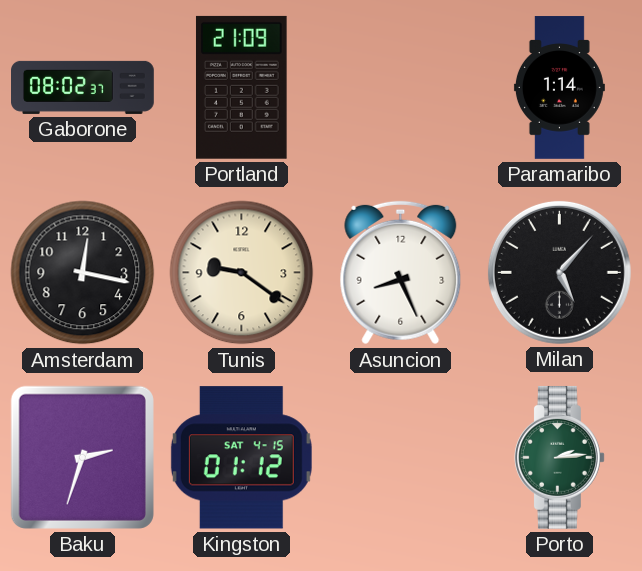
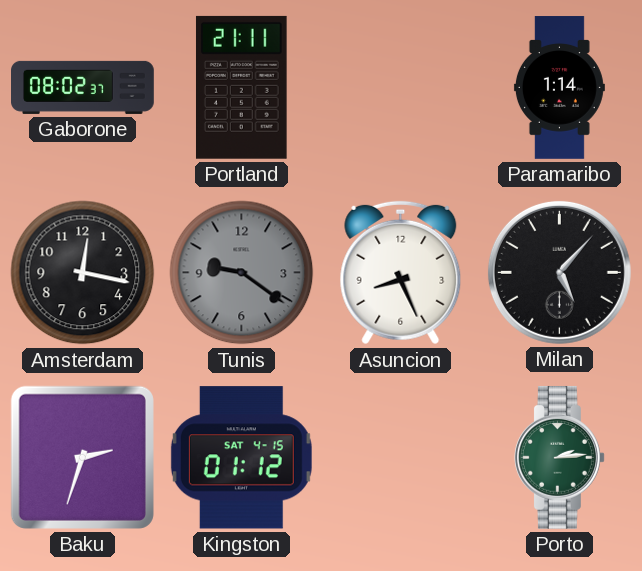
Portland: 21:09 -> 21:11
Tunis dial: cream -> grey
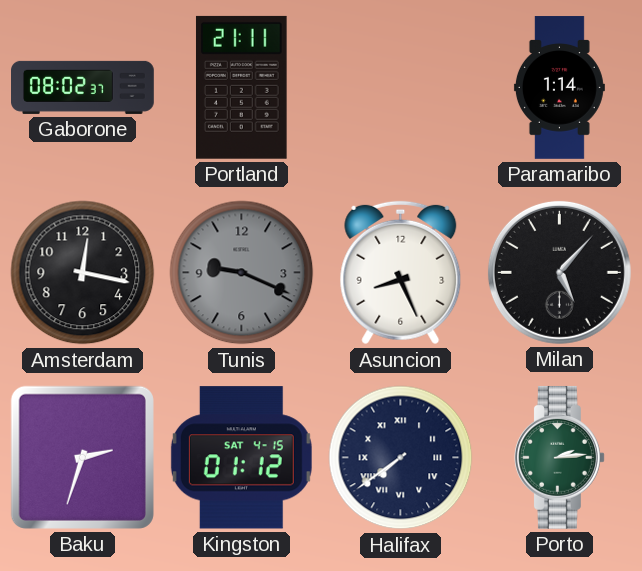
Tunis: 9:21 -> 9:19
Halifax: none -> 7:39
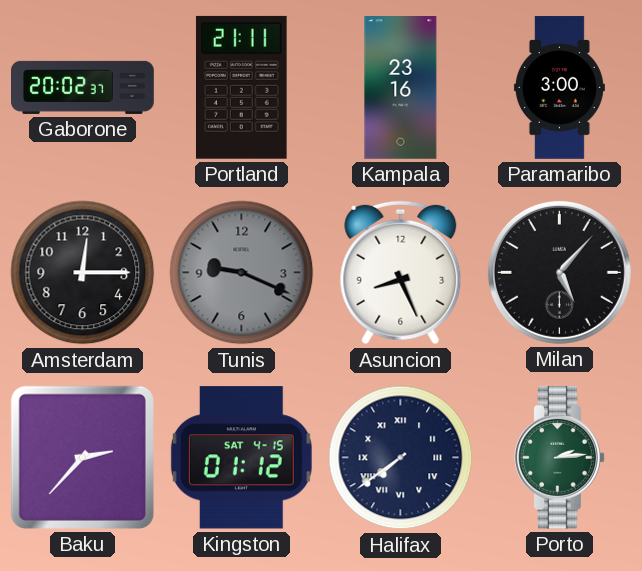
Gaborone: 08:02 -> 20:02
Kampala: none -> 23:16
Paramaribo: 1:14 -> 3:00
Amsterdam: 12:17 -> 12:15
Baku: 2:33 -> 2:37
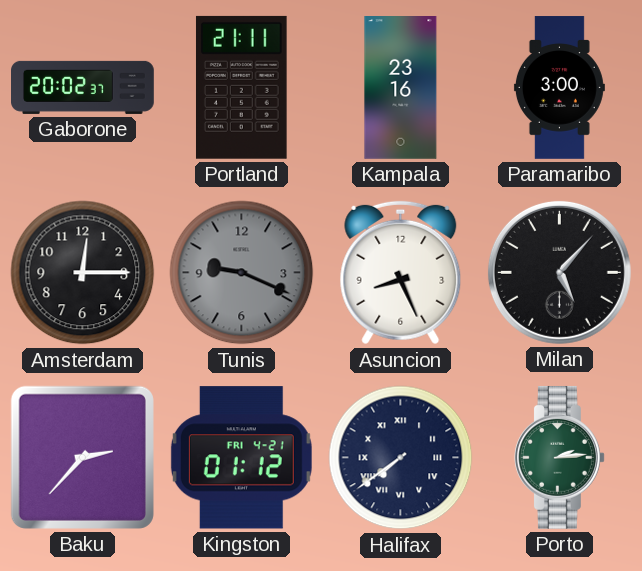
Kingston date: SAT 4-15 -> FRI 4-21
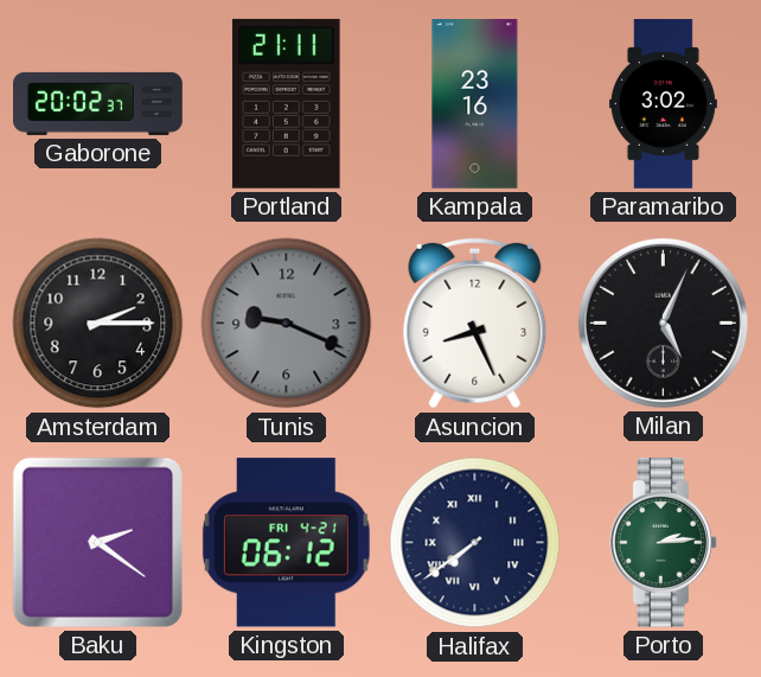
Paramaribo: 3:00 -> 3:02
Amsterdam: 12:15 -> 2:15
Milan: 5:07 -> 5:04
Baku: 2:37 -> 2:21
Kingston: 01:12 -> 06:12
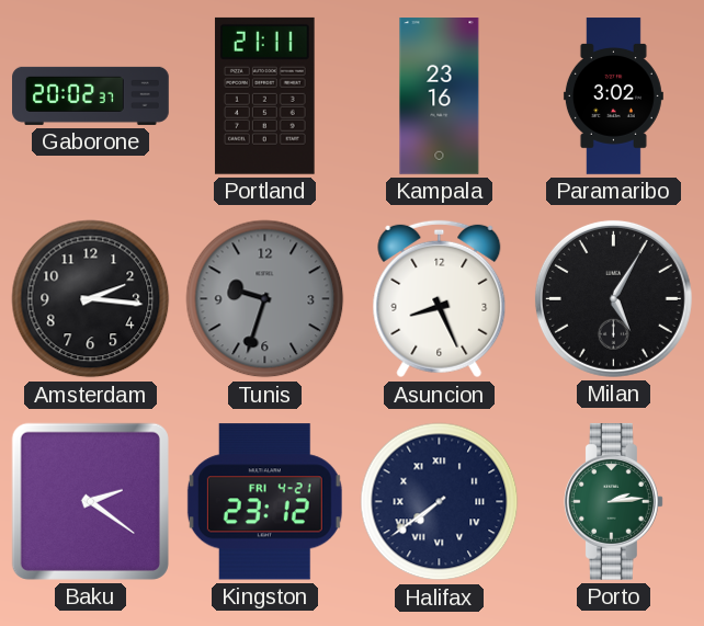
Amsterdam: 2:15 -> 2:16
Tunis: 9:19 -> 9:33
Milan: 5:04 -> 5:05
Kingston: 06:12 -> 23:12
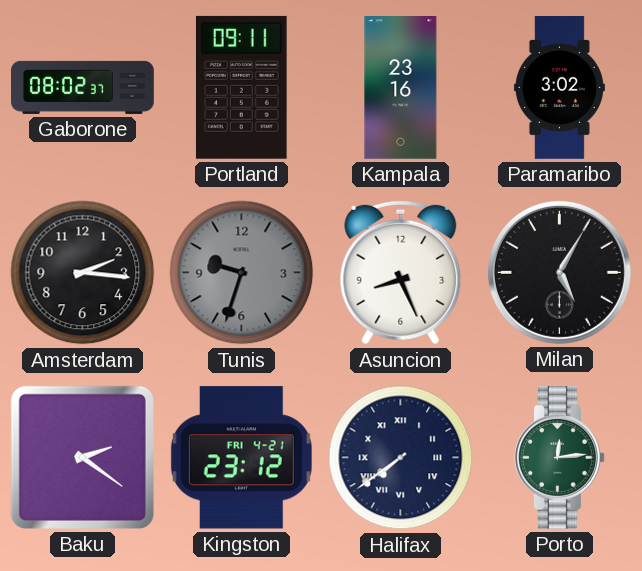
Gaborone: 20:02 -> 08:02
Portland: 21:11 -> 09:11
Porto: 2:14 -> 12:14
